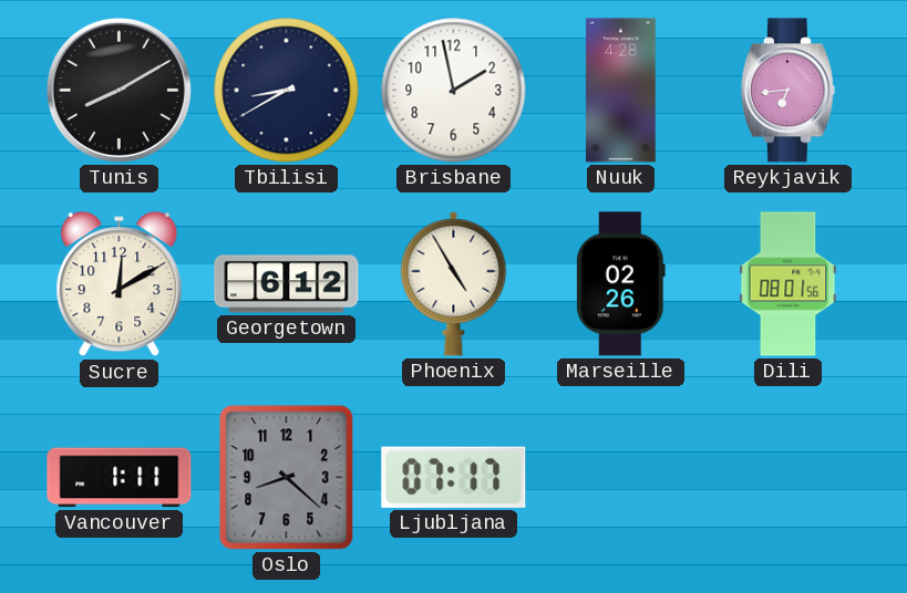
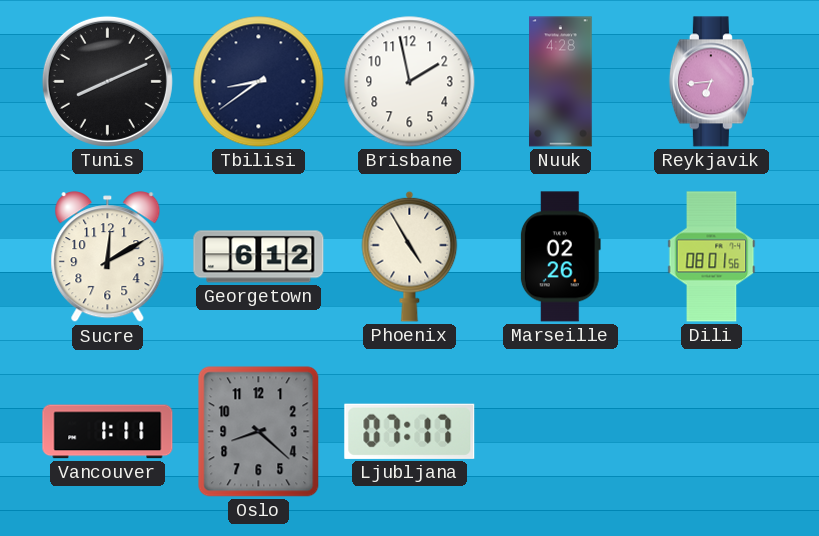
Tunis: 8:10 -> 8:11
Tbilisi: 8:40 -> 8:39
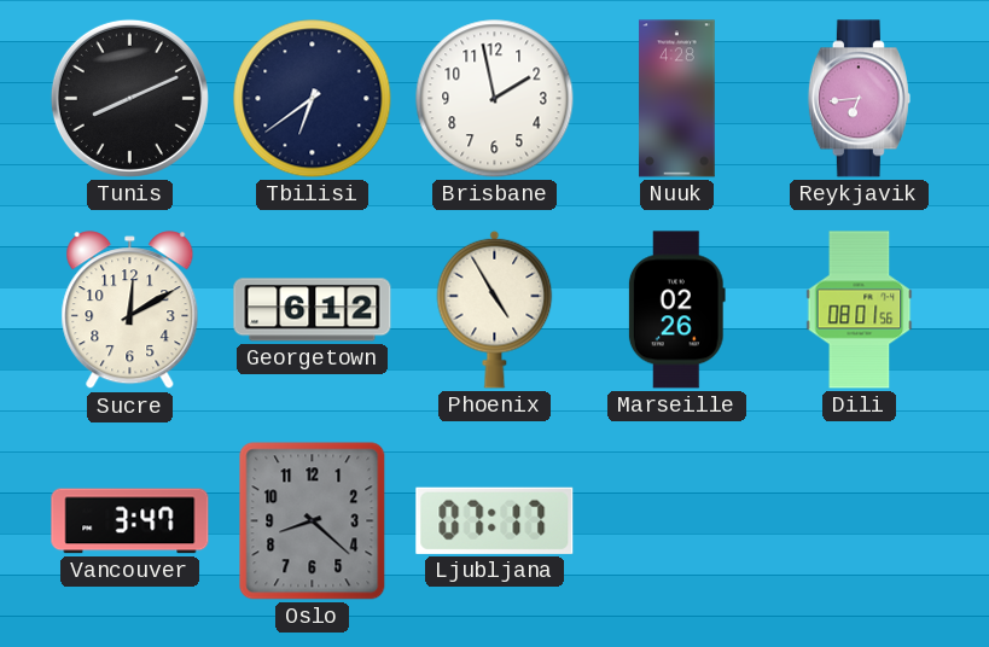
Tbilisi: 8:39 -> 6:39
Vancouver: 1:11 -> 3:47
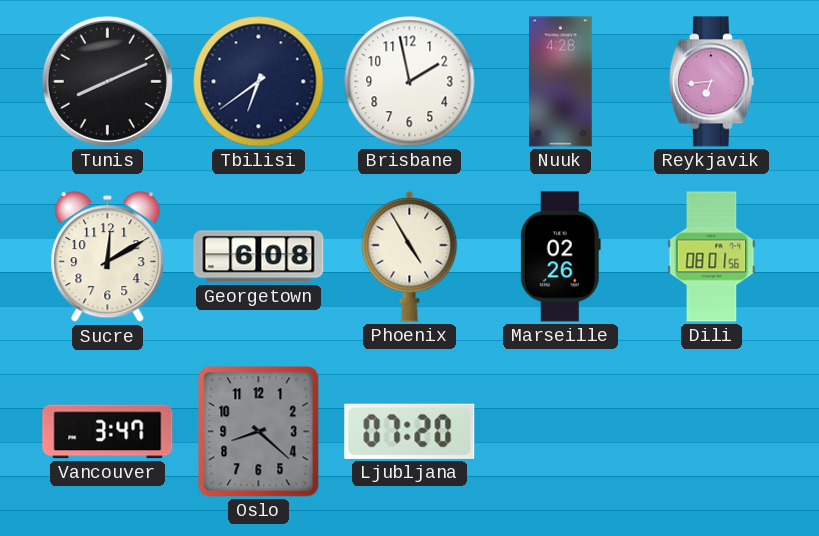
Georgetown: 6:12 -> 6:08
Ljubljana: 07:17 -> 07:20
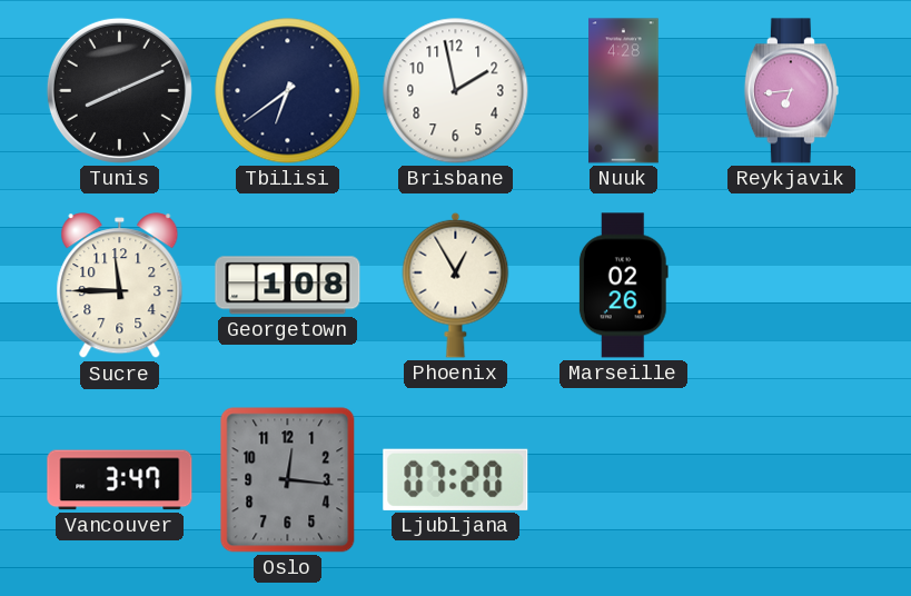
Sucre: 12:10 -> 11:45
Georgetown: 6:08 -> 1:08
Phoenix: 4:55 -> 12:55
Dili: 08:01 -> none
Oslo: 8:22 -> 12:16
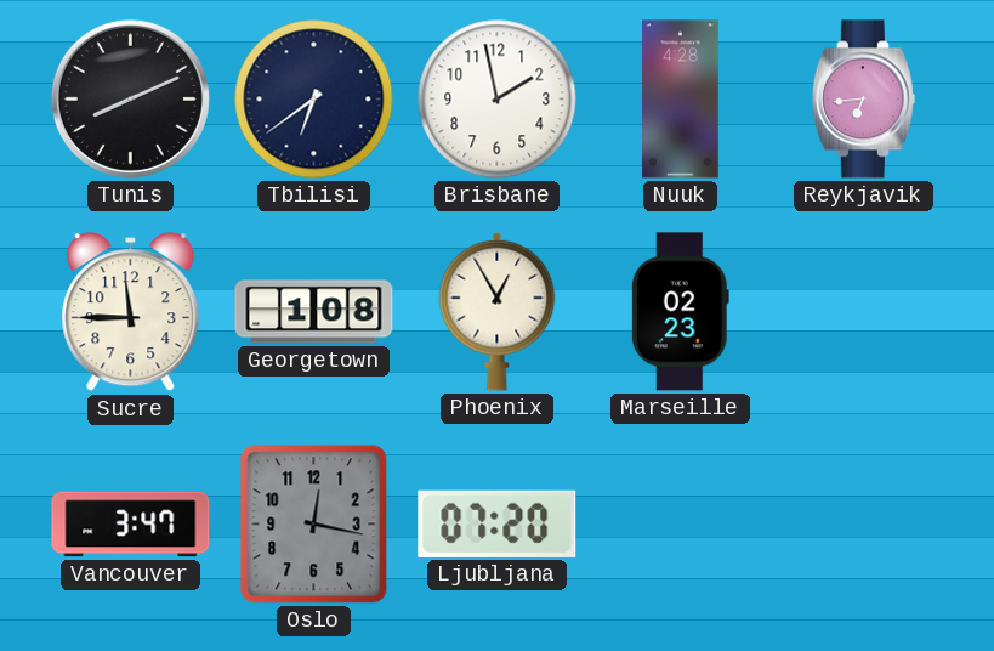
Marseille: 02:26 -> 02:23
Oslo: 12:16 -> 12:17
